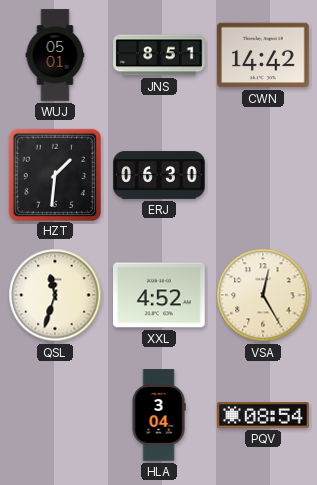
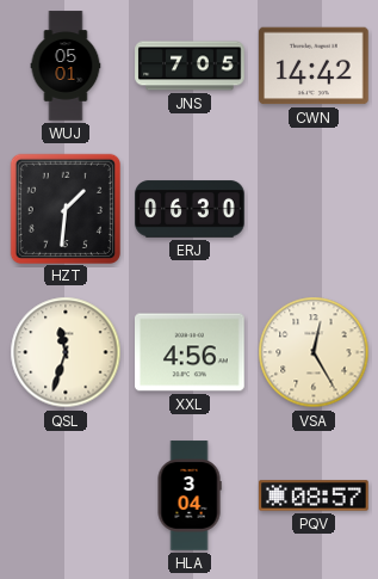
JNS: 8:51 -> 7:05
XXL: 4:52 -> 4:56
PQV: 08:54 -> 08:57
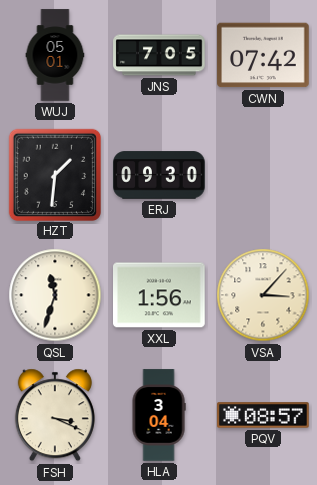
CWN: 14:42 -> 07:42
ERJ: 06:30 -> 09:30
XXL: 4:56 -> 1:56
VSA: 12:25 -> 3:07
FSH: none -> 3:19
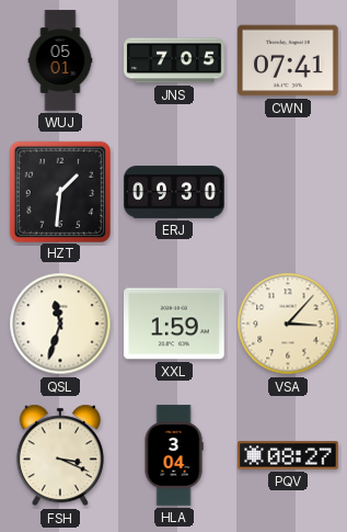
CWN: 07:42 -> 07:41
XXL: 1:56 -> 1:59
PQV: 08:57 -> 08:27
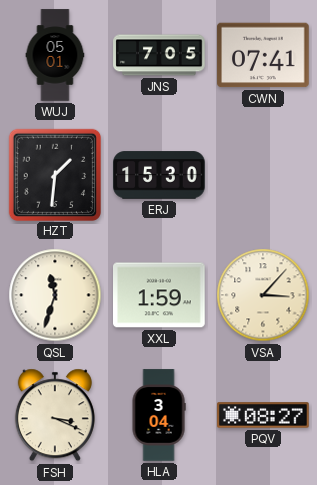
ERJ: 09:30 -> 15:30
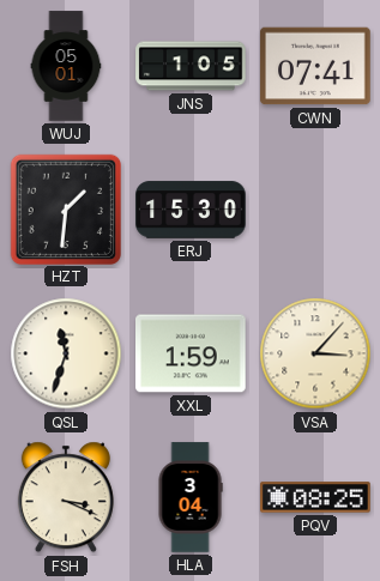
JNS: 7:05 -> 1:05
PQV: 08:27 -> 08:25
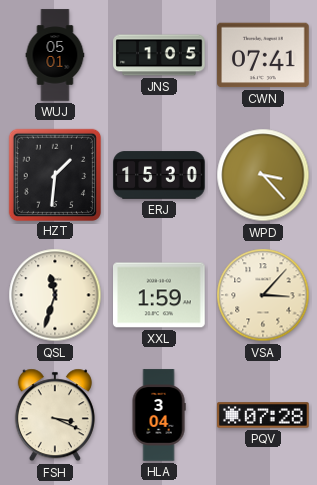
WPD: none -> 3:23
PQV: 08:25 -> 07:28
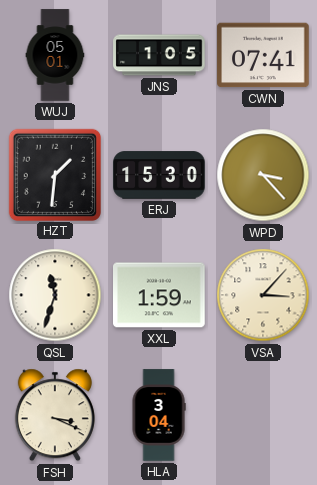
PQV: 07:28 -> none
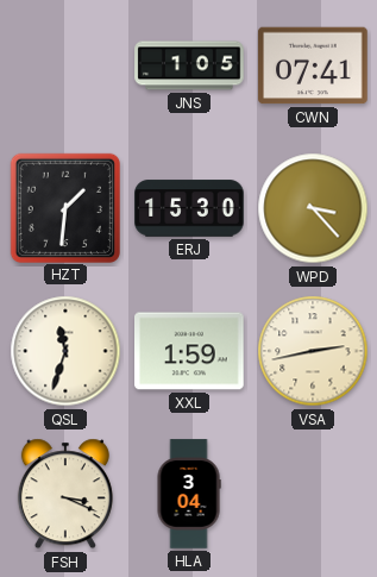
WUJ: 05:01 -> none
VSA: 3:07 -> 2:43
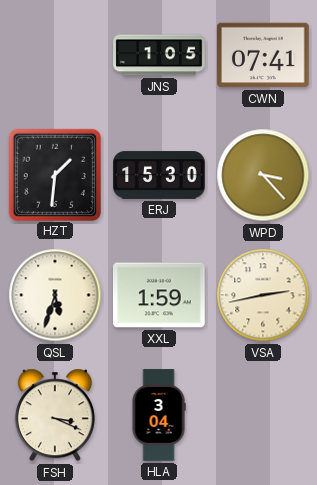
QSL: 11:33 -> 5:33
